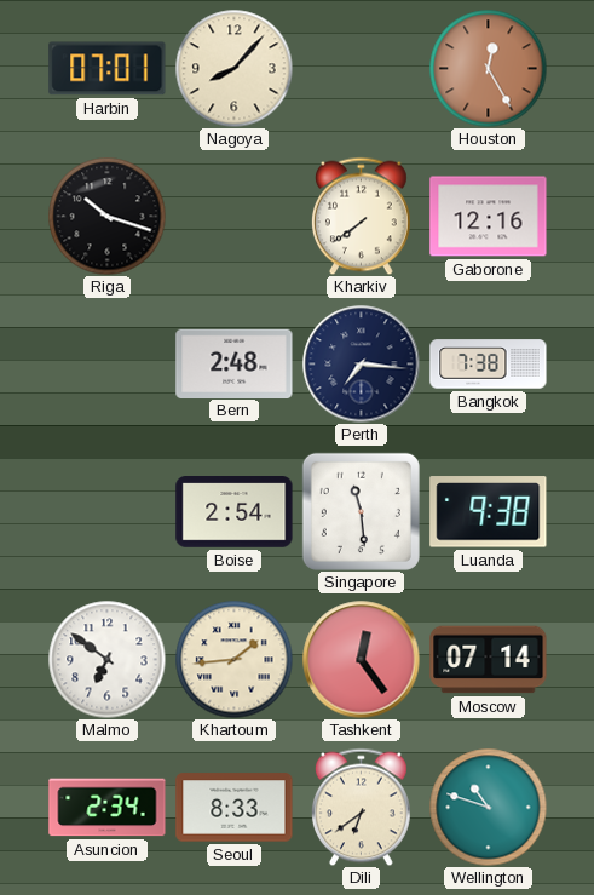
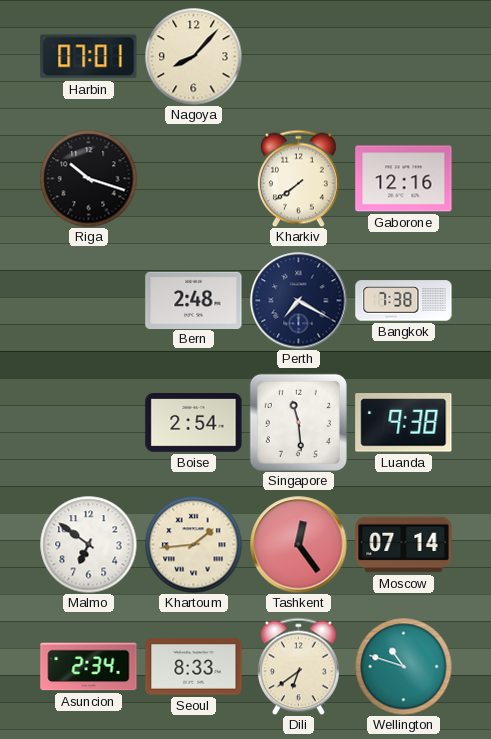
Houston: 12:25 -> none
Perth: 7:16 -> 7:20
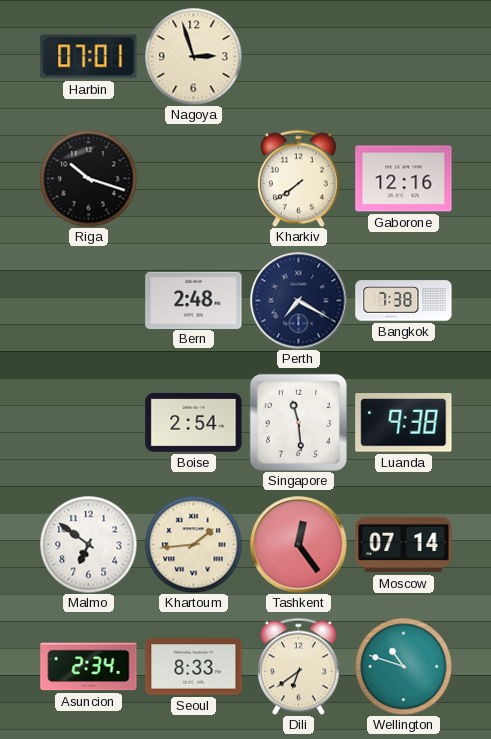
Nagoya: 8:07 -> 2:57
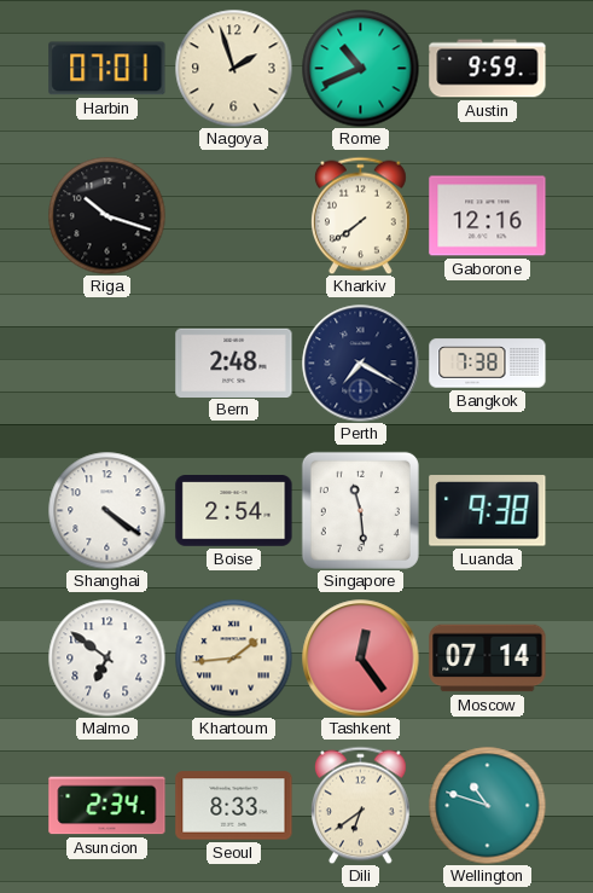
Nagoya: 2:57 -> 1:57
Rome: none -> 10:41
Austin: none -> 9:59
Shanghai: none -> 4:21
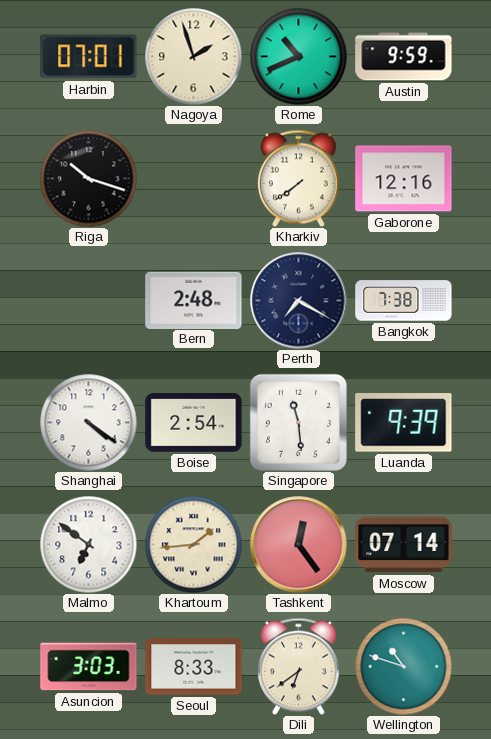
Luanda: 9:38 -> 9:39
Asuncion: 2:34 -> 3:03
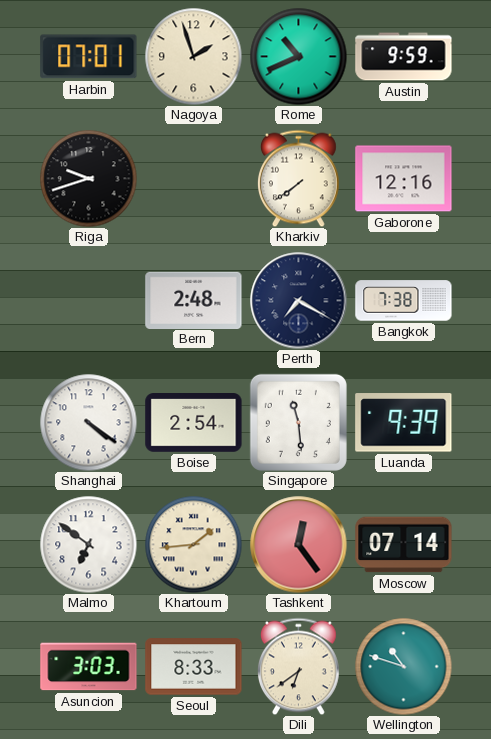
Riga: 10:18 -> 9:42
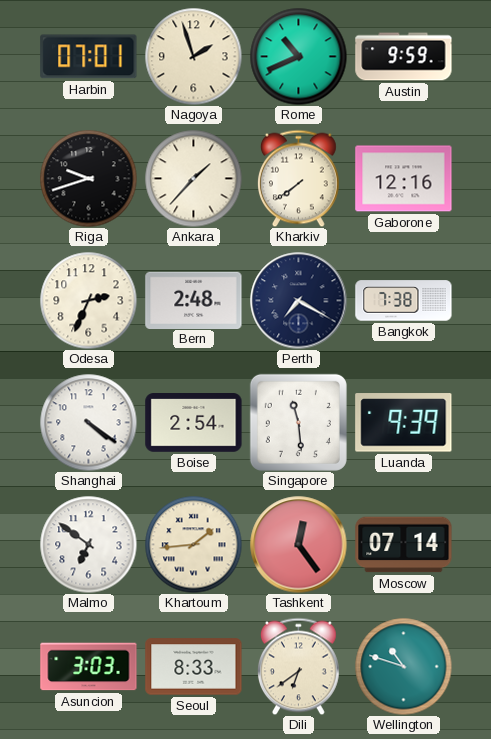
Ankara: none -> 1:37
Odesa: none -> 2:34
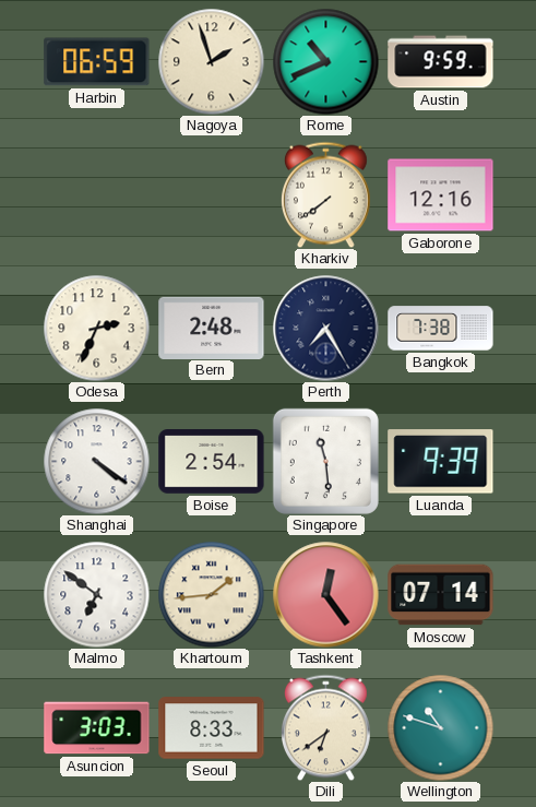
Harbin: 07:01 -> 06:59
Riga: 9:42 -> none
Ankara: 1:37 -> none
Perth: 7:20 -> 7:25
